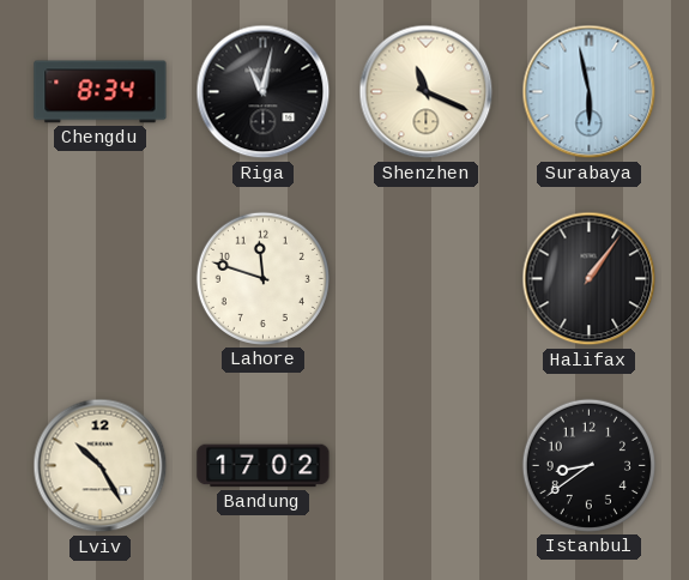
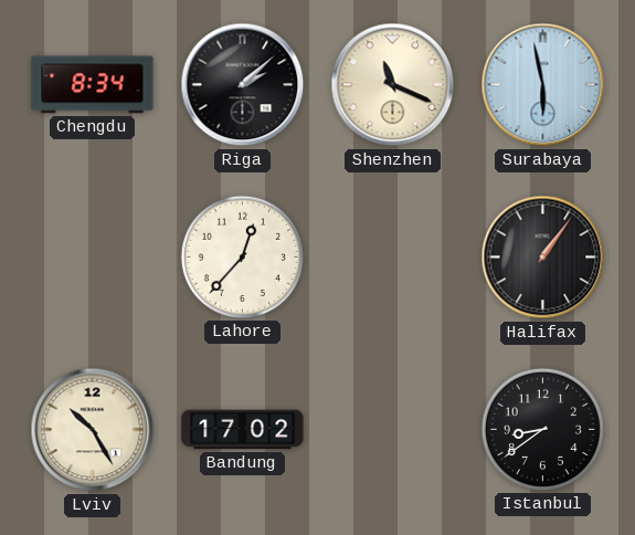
Riga: 11:02 -> 2:08
Lahore: 11:48 -> 12:37
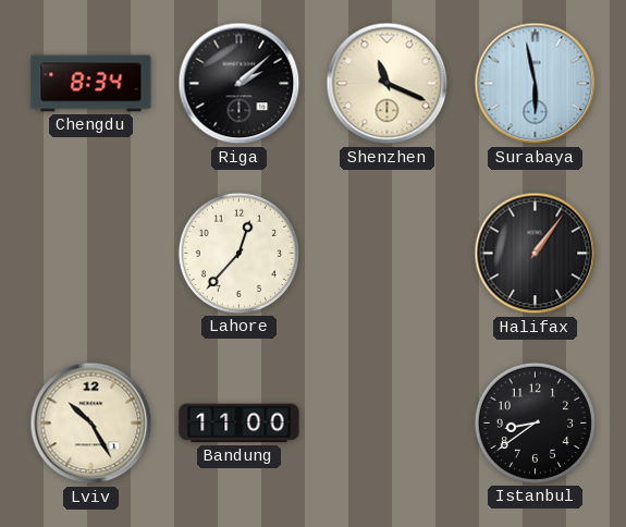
Bandung: 17:02 -> 11:00
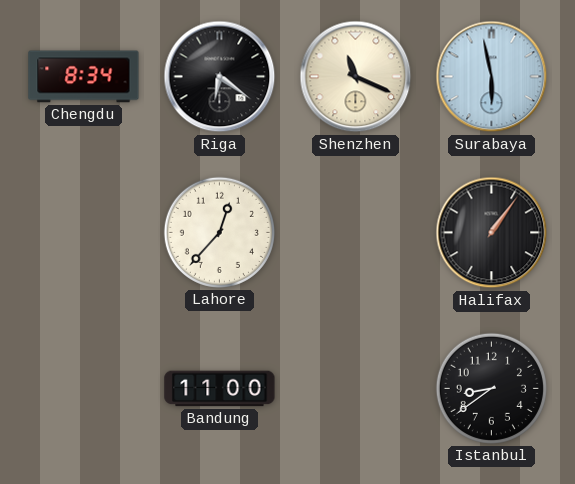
Riga: 2:08 -> 6:21
Lviv: 10:25 -> none
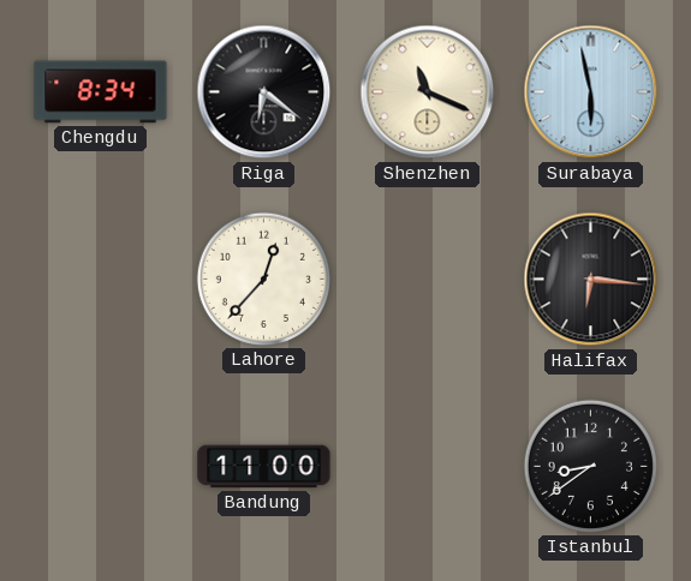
Halifax: 1:06 -> 6:16
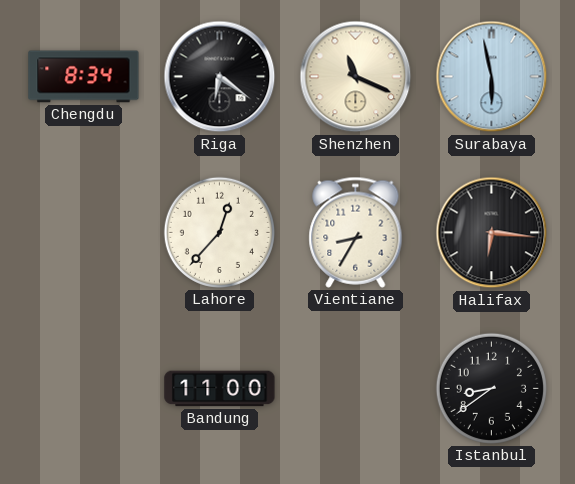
Vientiane: none -> 8:35
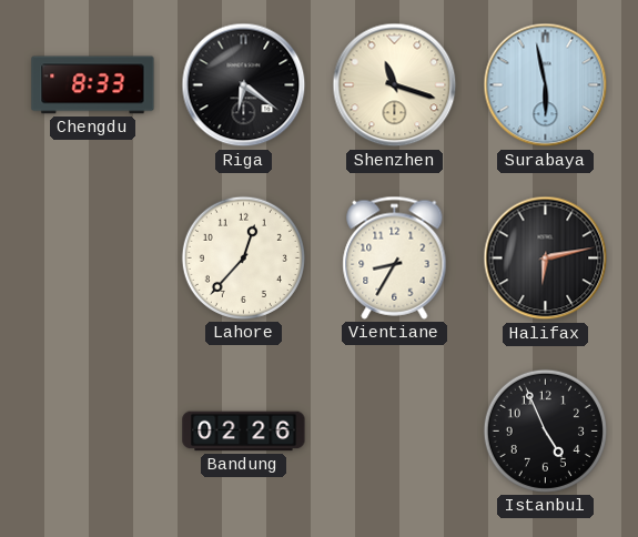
Chengdu: 8:34 -> 8:33
Shenzhen: 11:19 -> 11:18
Halifax: 6:16 -> 6:13
Bandung: 11:00 -> 02:26
Istanbul: 8:39 -> 4:56
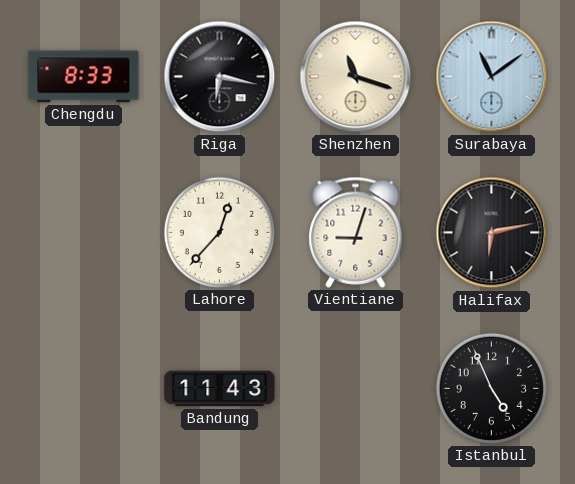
Riga: 6:21 -> 6:17
Surabaya: 5:58 -> 11:09
Vientiane: 8:35 -> 9:03
Bandung: 02:26 -> 11:43
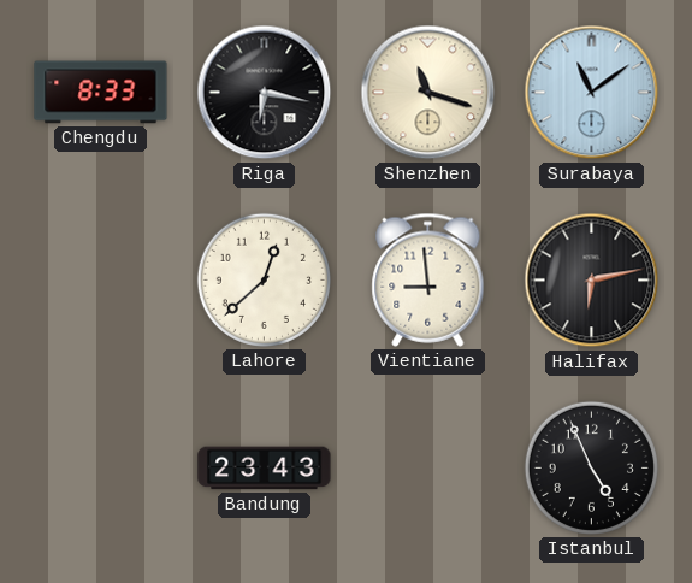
Lahore: 12:37 -> 12:38
Vientiane: 9:03 -> 8:59
Bandung: 11:43 -> 23:43
